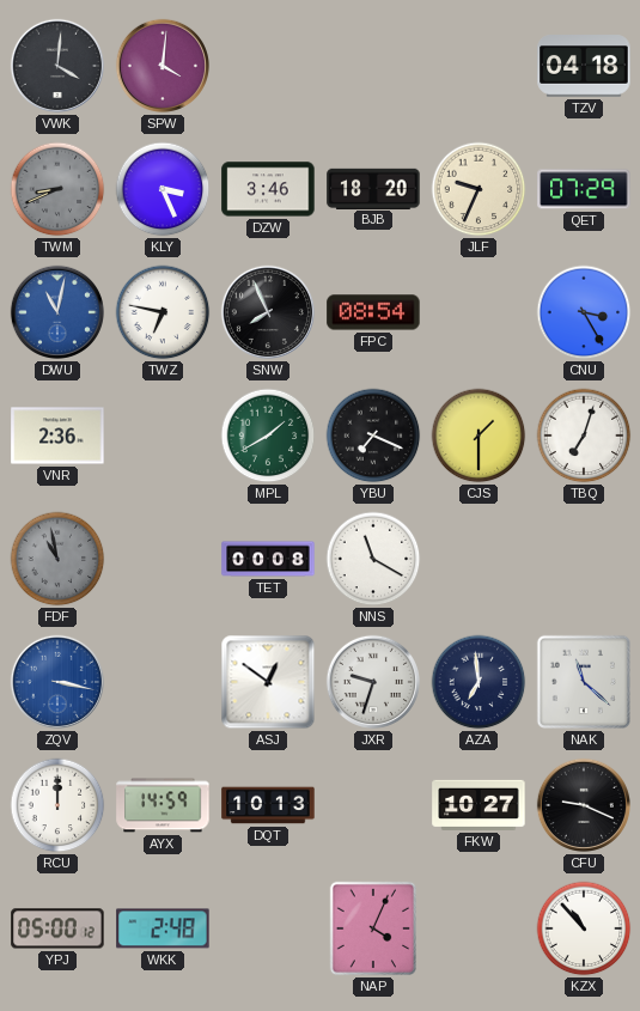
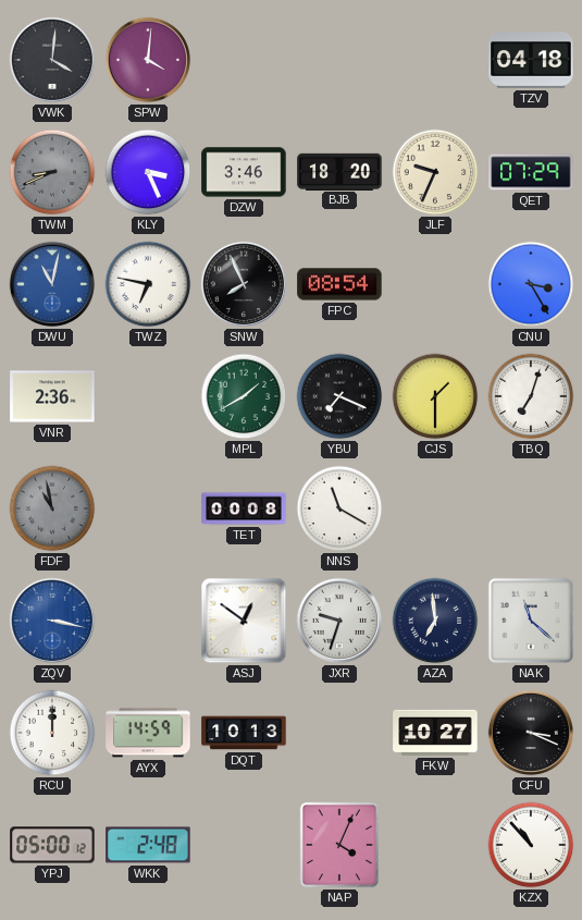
CFU: 9:19 -> 3:19
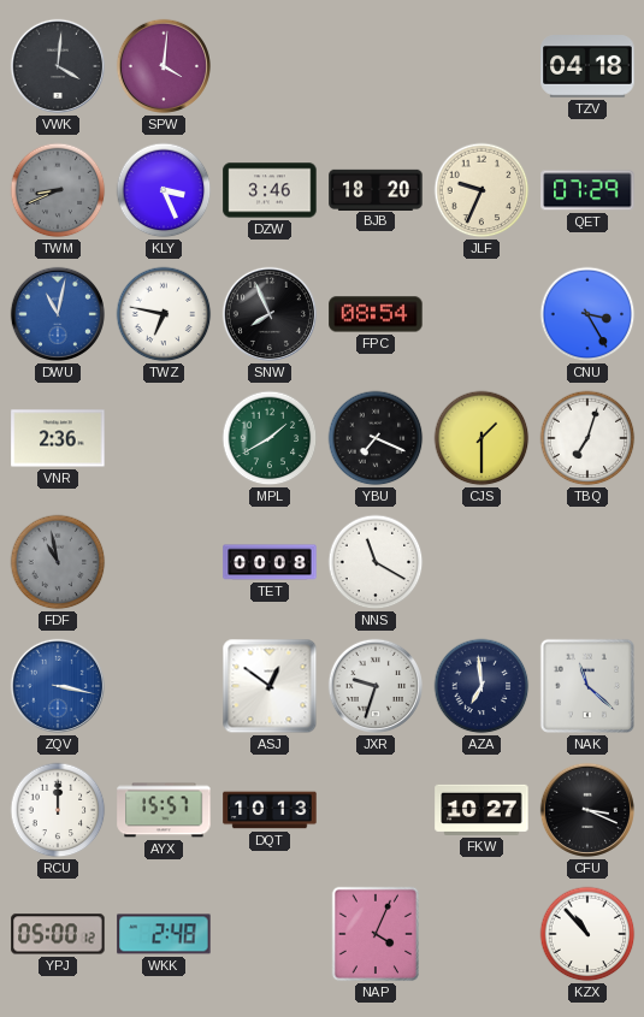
AYX: 14:59 -> 15:57
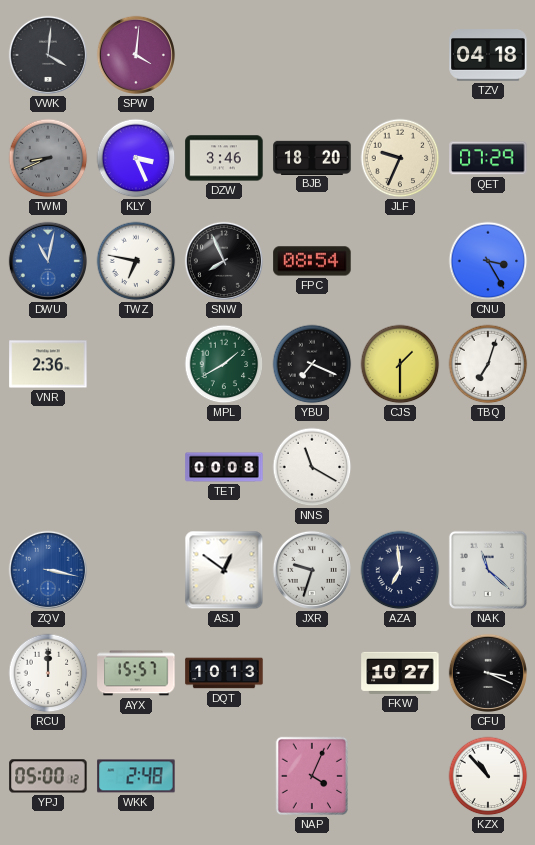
FDF: 10:58 -> none
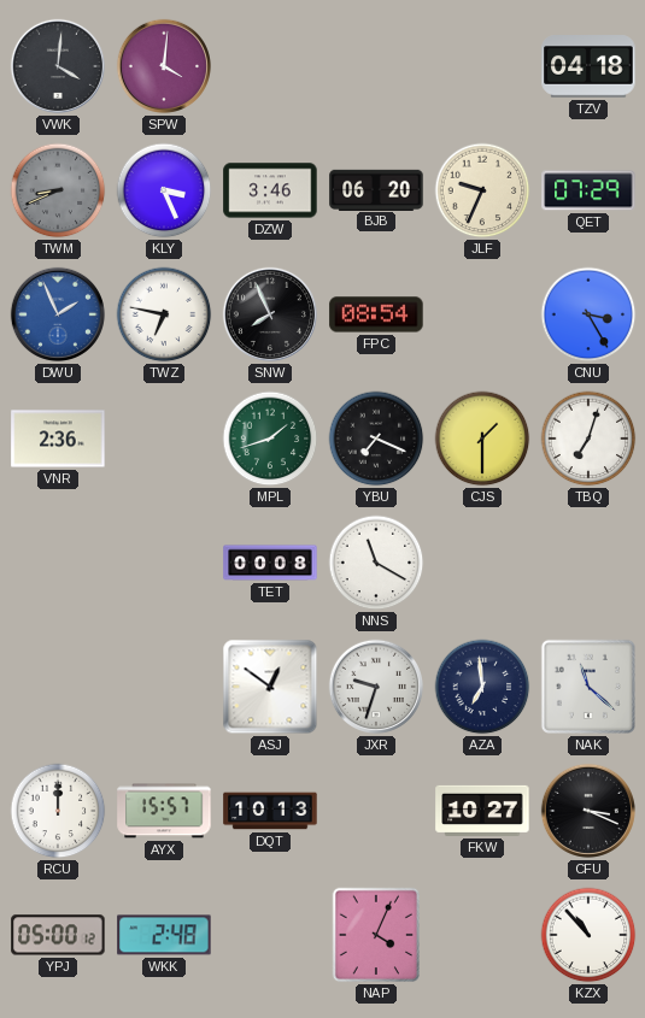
BJB: 18:20 -> 06:20
DWU: 11:02 -> 1:56
MPL: 1:40 -> 1:42
ZQV: 3:17 -> none
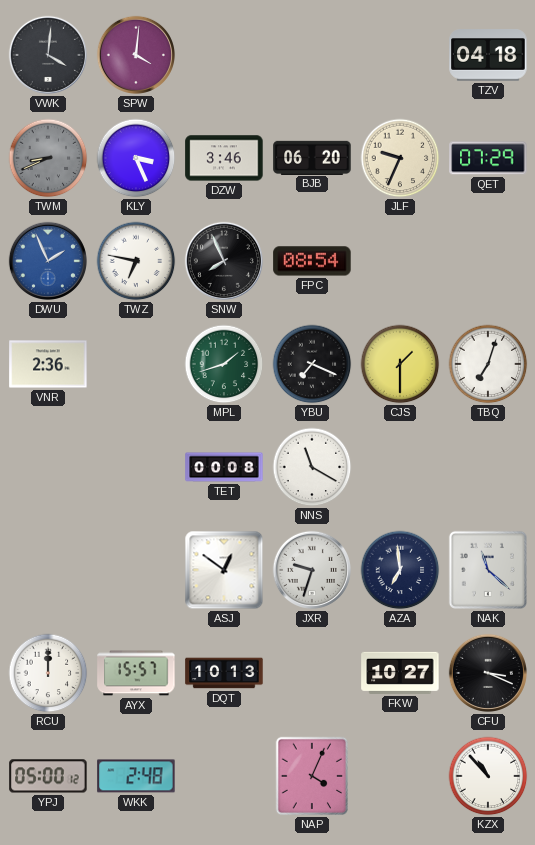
CNU: 3:25 -> none
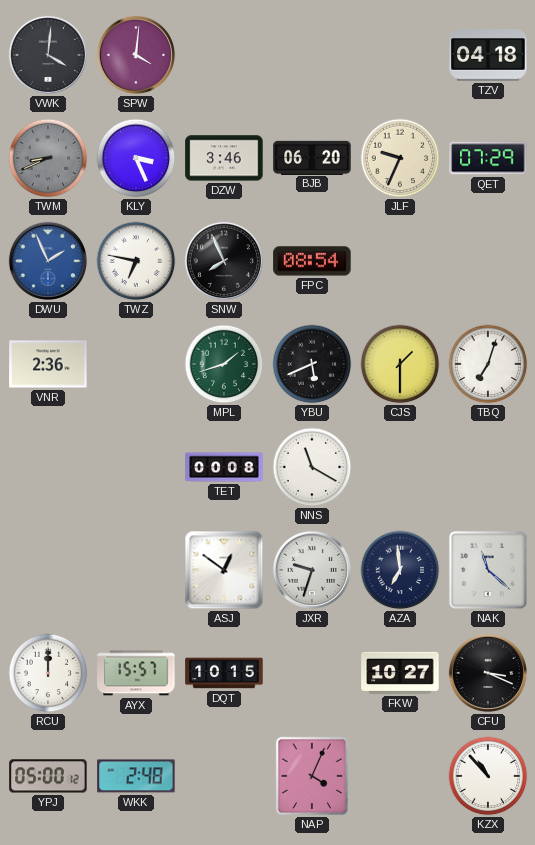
YBU: 7:19 -> 5:41
DQT: 10:13 -> 10:15
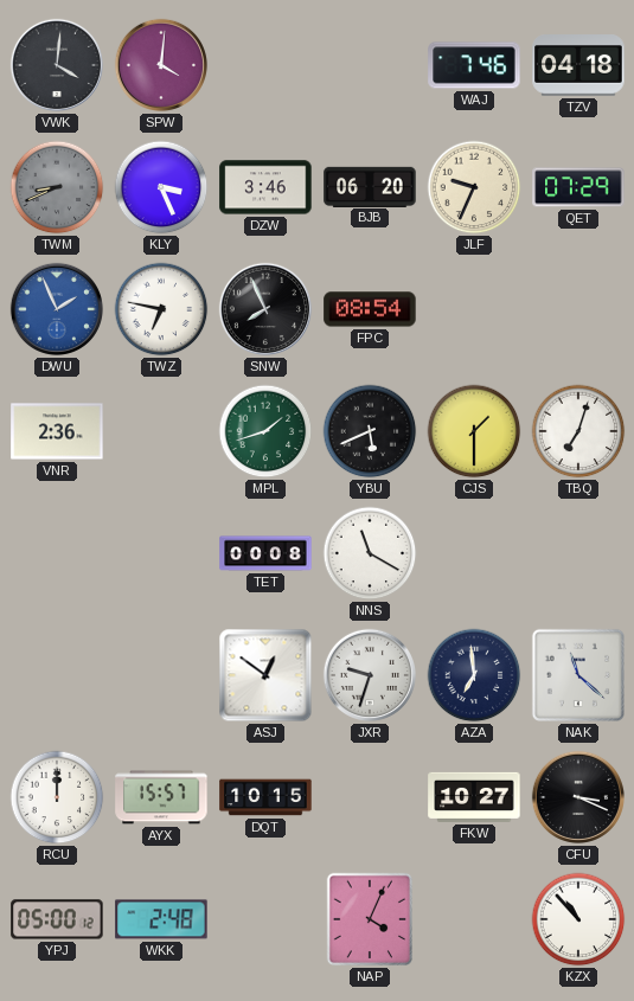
WAJ: none -> 7:46
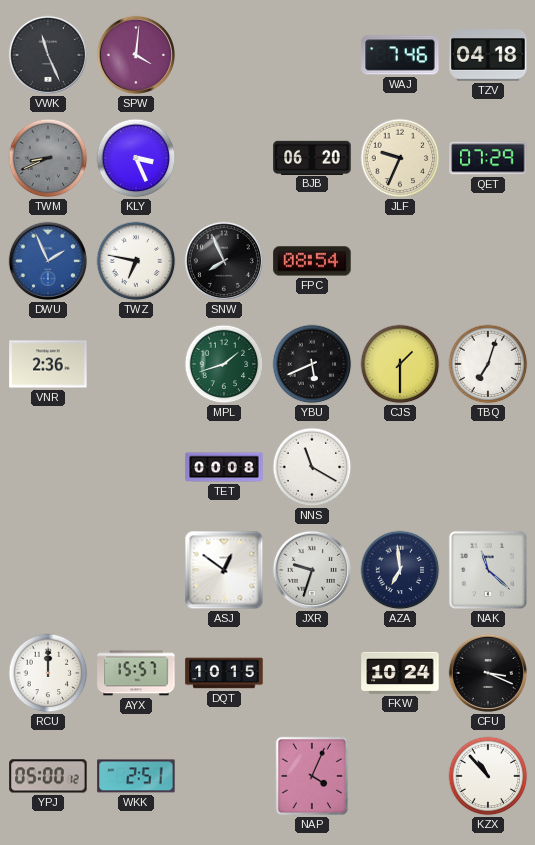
VWK: 4:01 -> 11:26
DZW: 3:46 -> none
FKW: 10:27 -> 10:24
WKK: 2:48 -> 2:51
